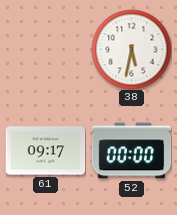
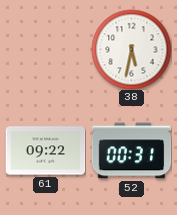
61: 09:17 -> 09:22
52: 00:00 -> 00:31
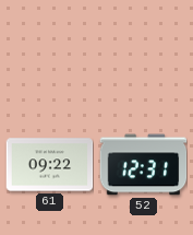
38: 5:32 -> none
52: 00:31 -> 12:31
